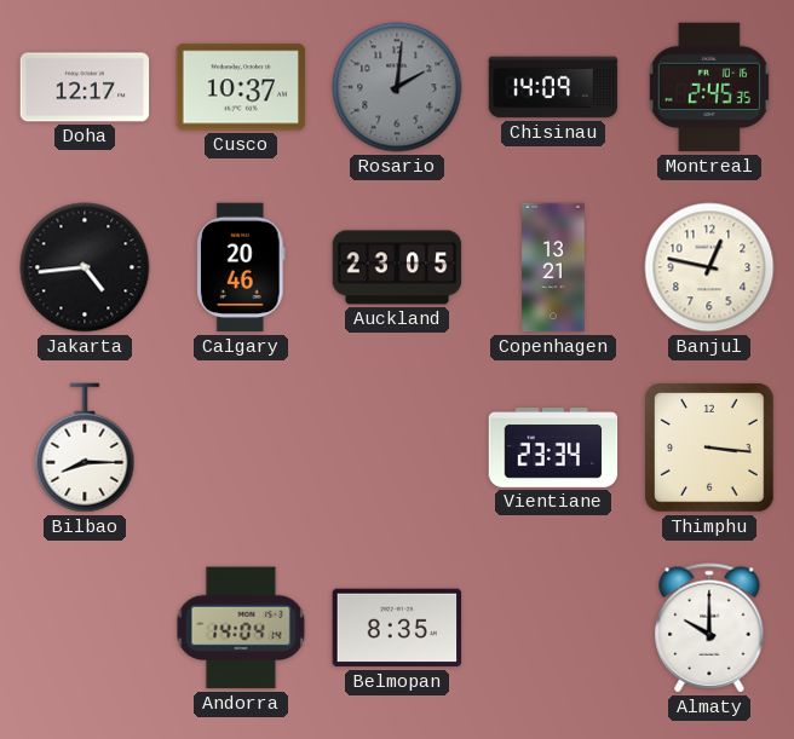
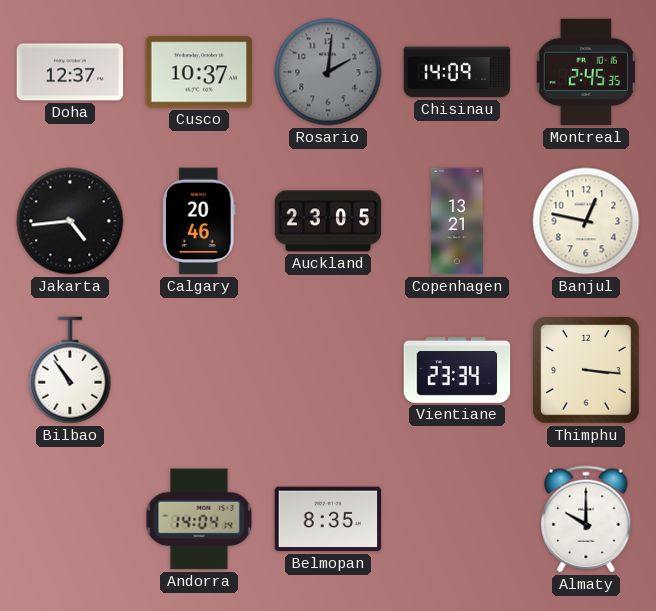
Doha: 12:17 -> 12:37
Bilbao: 8:15 -> 10:54
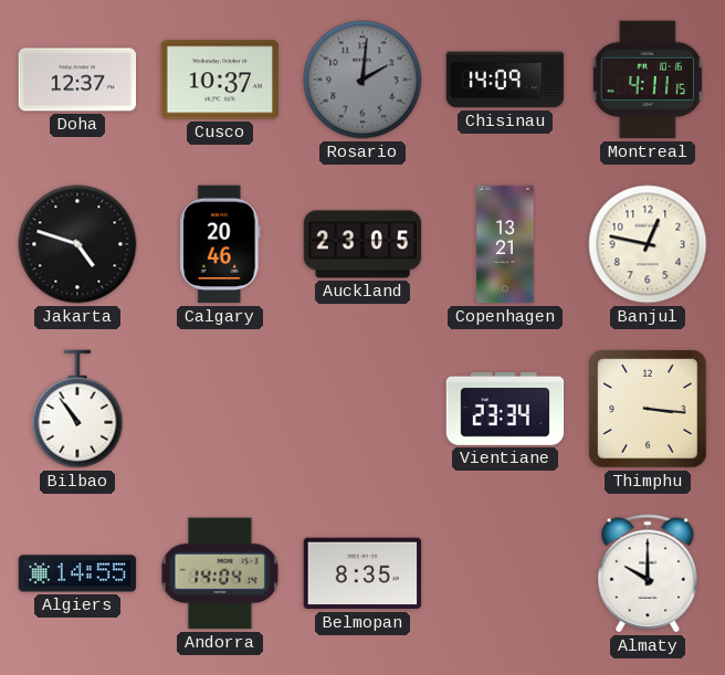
Montreal: 2:45 -> 4:11
Jakarta: 4:44 -> 4:48
Algiers: none -> 14:55
